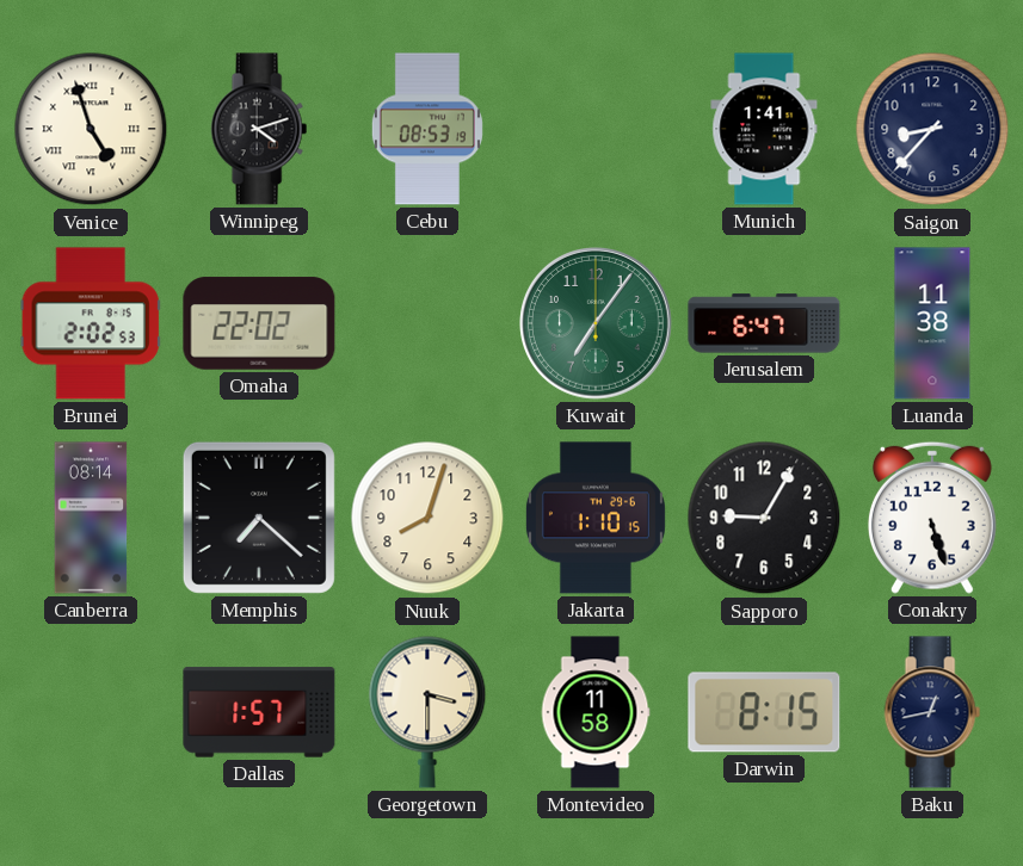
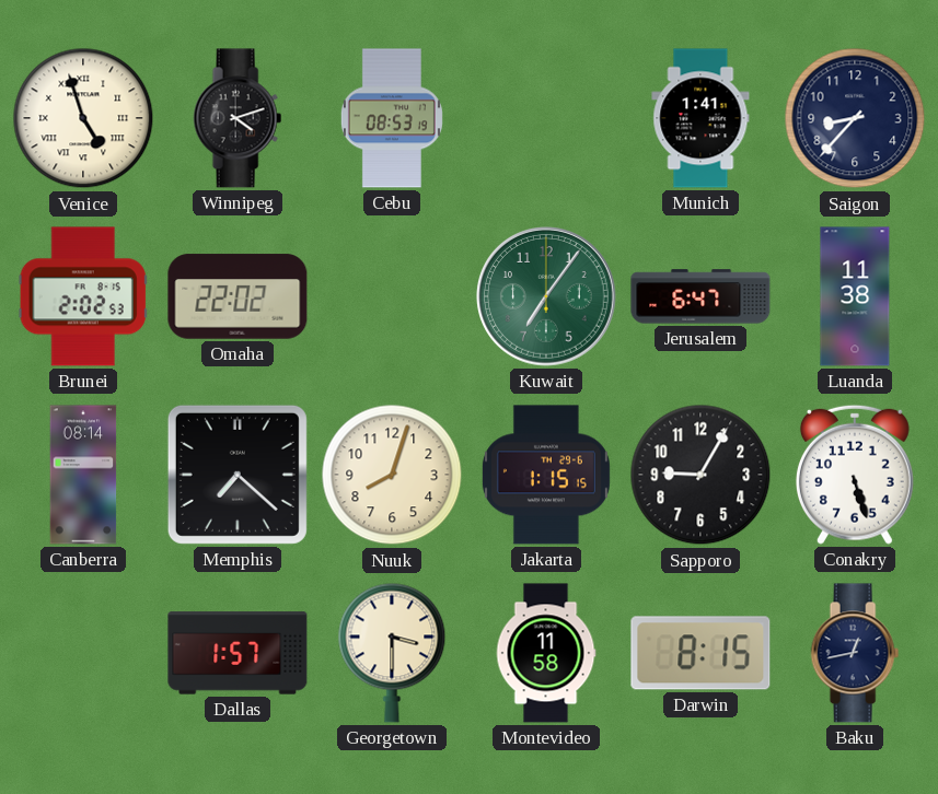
Jakarta: 1:10 -> 1:15
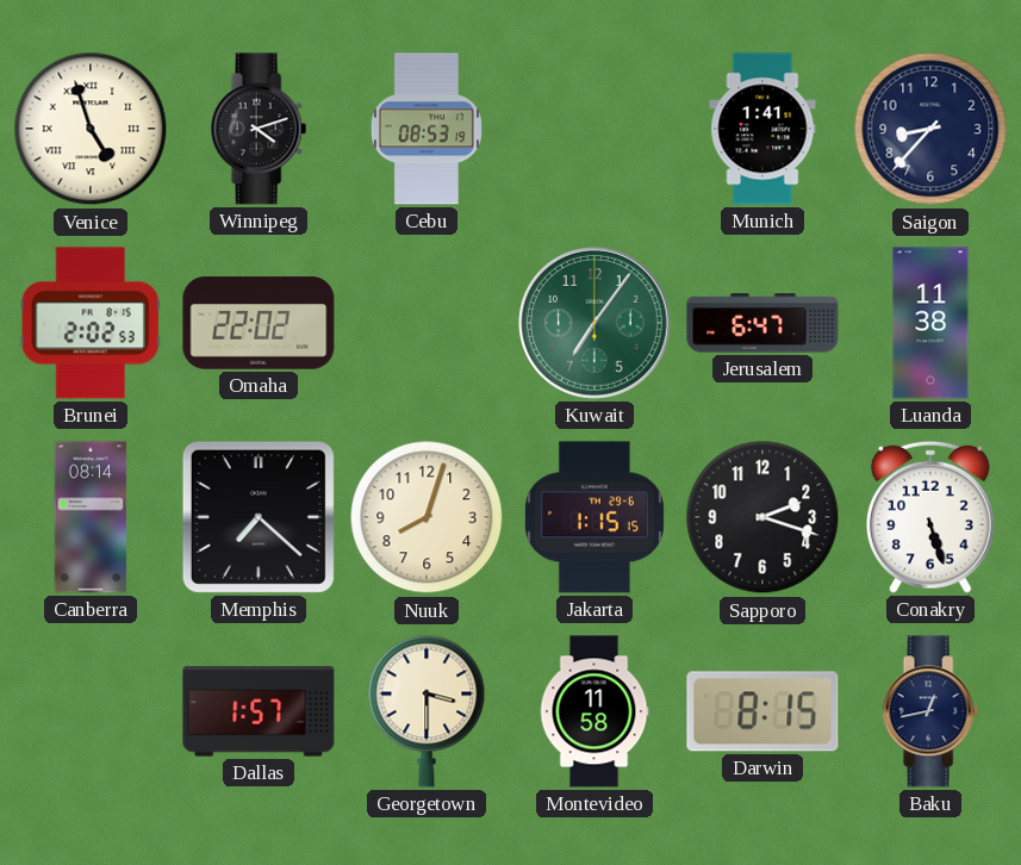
Sapporo: 9:05 -> 2:18
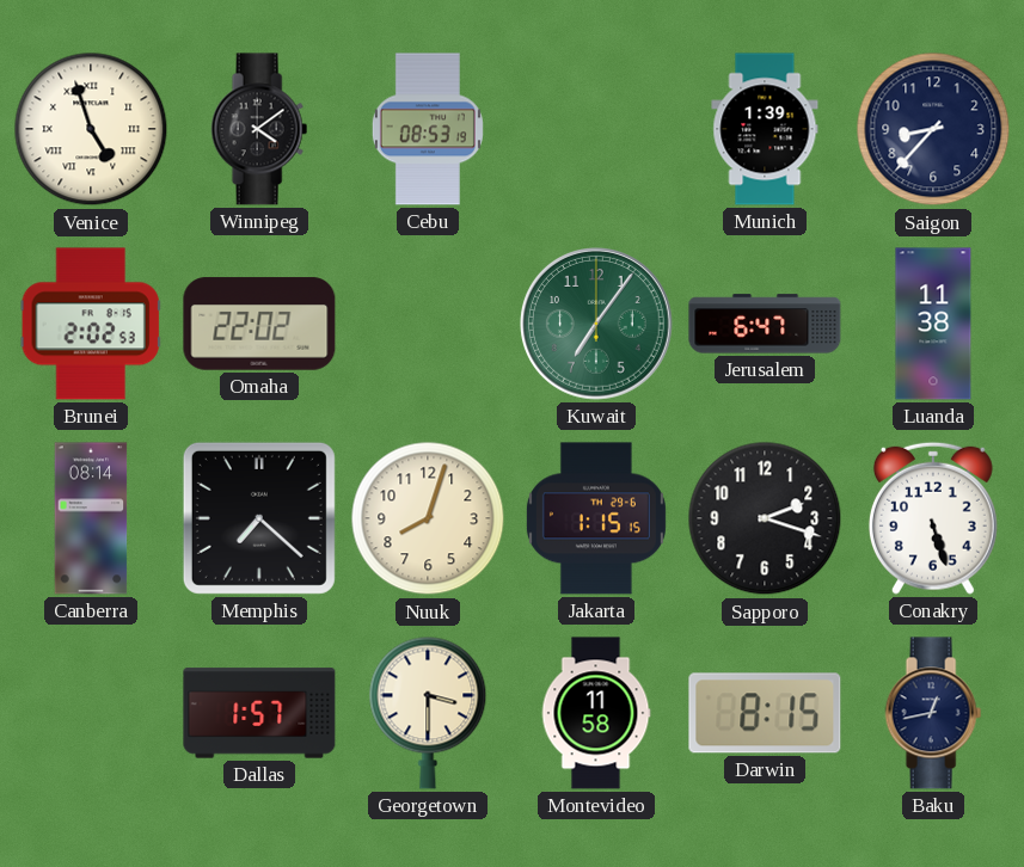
Winnipeg: 4:12 -> 4:09
Munich: 1:41 -> 1:39
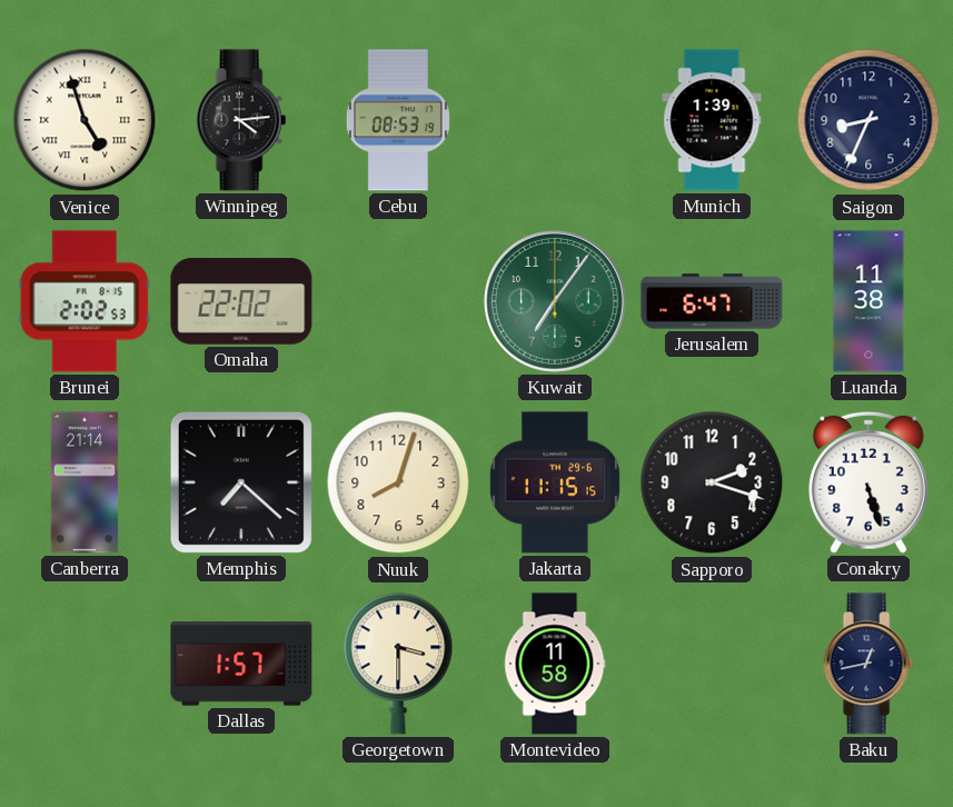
Winnipeg: 4:09 -> 4:14
Saigon: 8:37 -> 8:34
Canberra: 08:14 -> 21:14
Jakarta: 1:15 -> 11:15
Darwin: 8:15 -> none
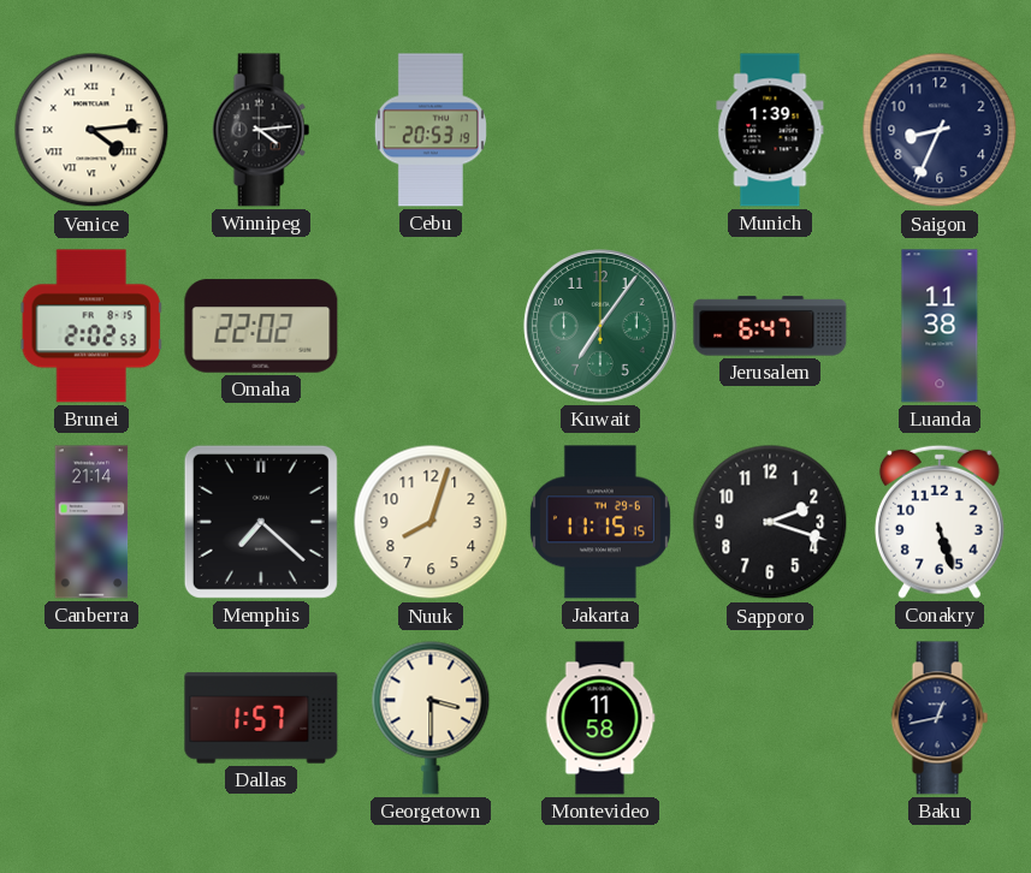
Venice: 4:57 -> 4:14
Cebu: 08:53 -> 20:53
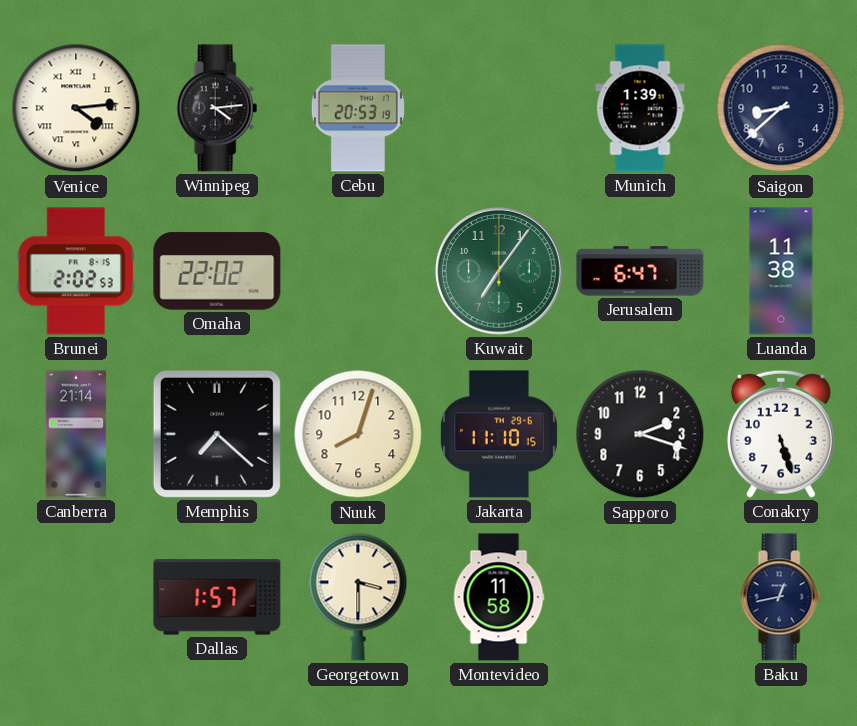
Saigon: 8:34 -> 8:38
Jakarta: 11:15 -> 11:10
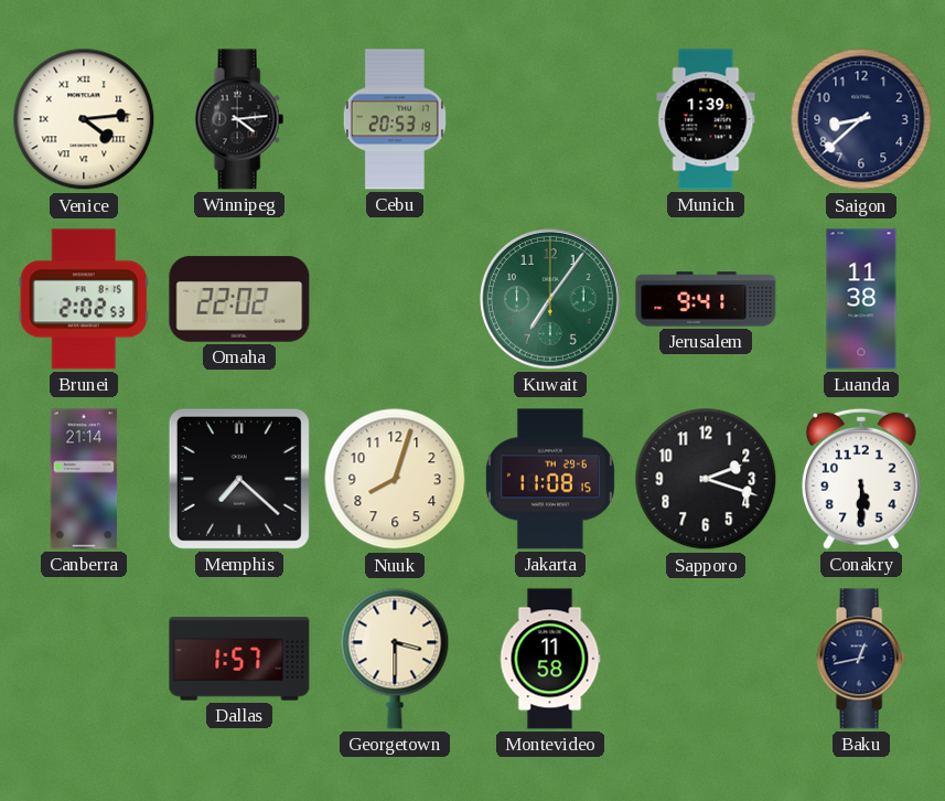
Jerusalem: 6:47 -> 9:41
Jakarta: 11:10 -> 11:08
Conakry: 5:27 -> 5:30
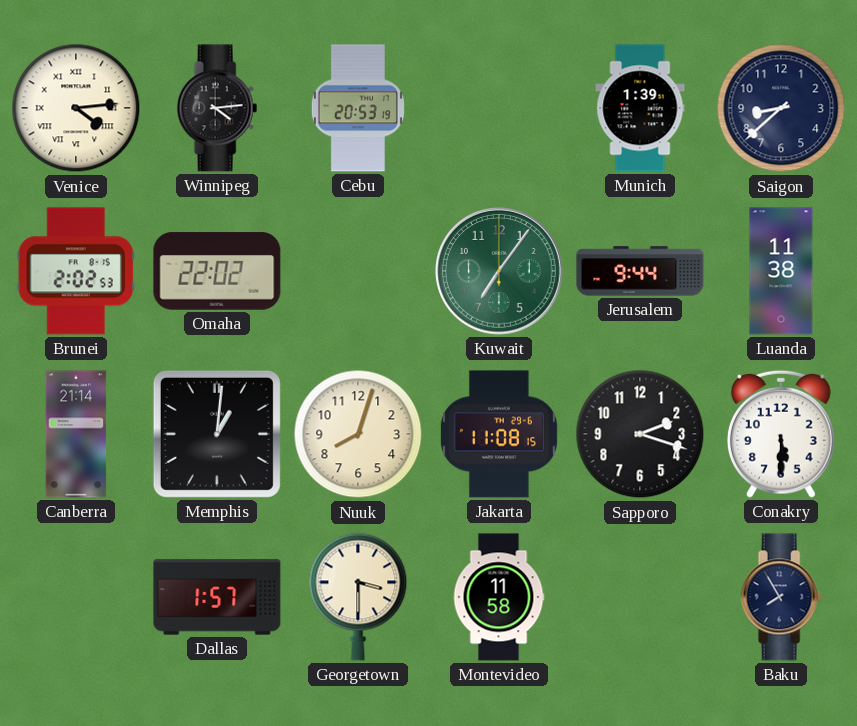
Jerusalem: 9:41 -> 9:44
Memphis: 7:22 -> 1:01
Baku: 12:43 -> 7:55
